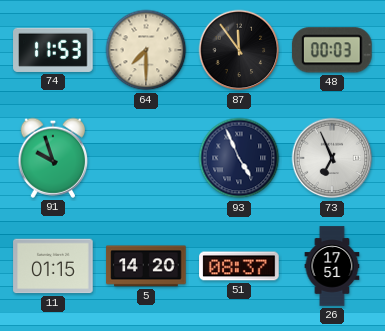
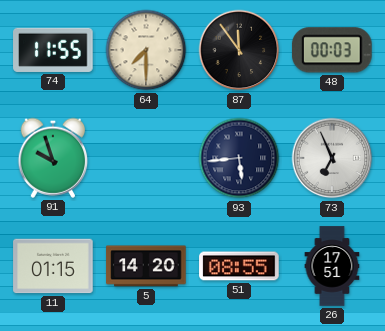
74: 11:53 -> 11:55
93: 4:56 -> 5:44
51: 08:37 -> 08:55
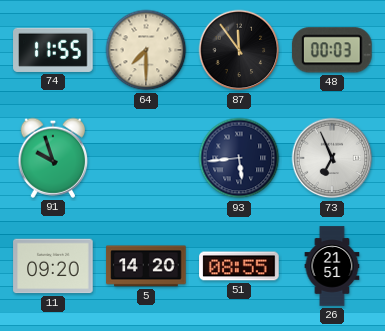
11: 01:15 -> 09:20
26: 17:51 -> 21:51
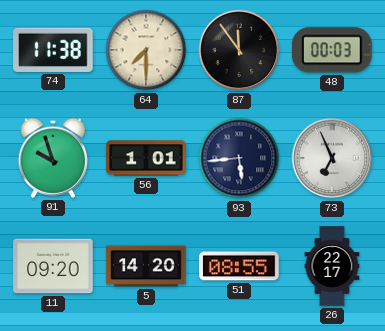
74: 11:55 -> 11:38
56: none -> 1:01
26: 21:51 -> 22:17
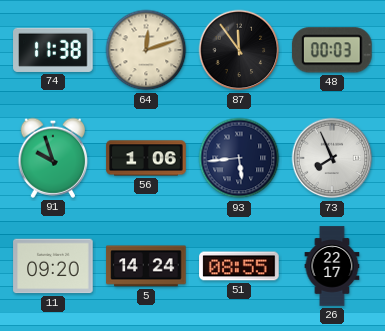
64: 7:30 -> 12:12
56: 1:01 -> 1:06
73: 6:56 -> 7:56
5: 14:20 -> 14:24
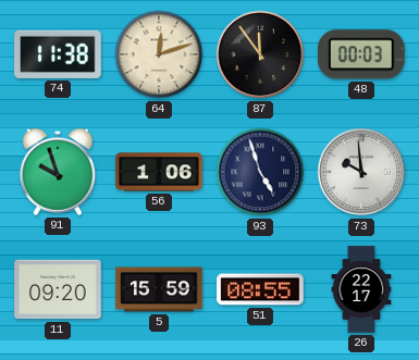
93: 5:44 -> 4:57
73: 7:56 -> 9:59
5: 14:24 -> 15:59
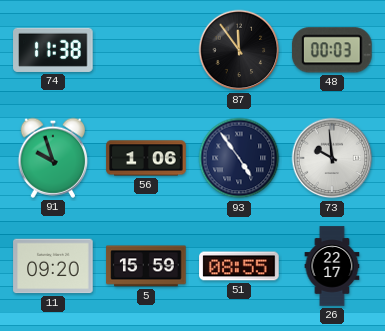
64: 12:12 -> none
93: 4:57 -> 4:54
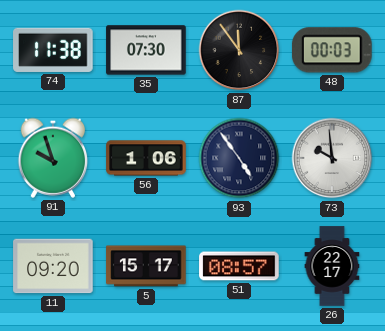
35: none -> 07:30
5: 15:59 -> 15:17
51: 08:55 -> 08:57
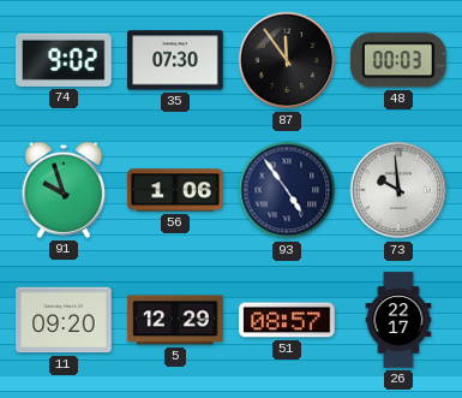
74: 11:38 -> 9:02
5: 15:17 -> 12:29
